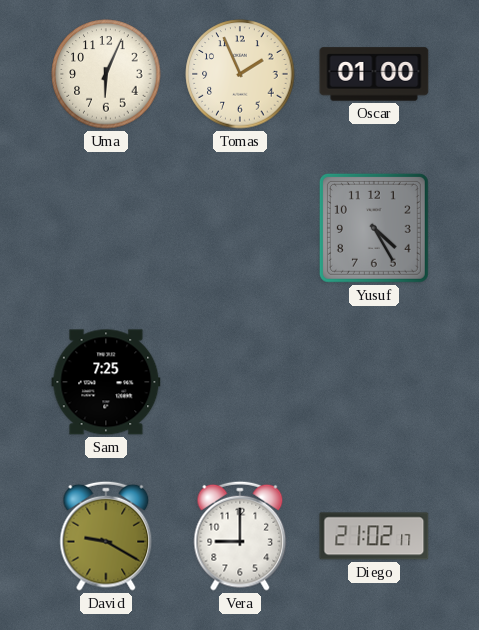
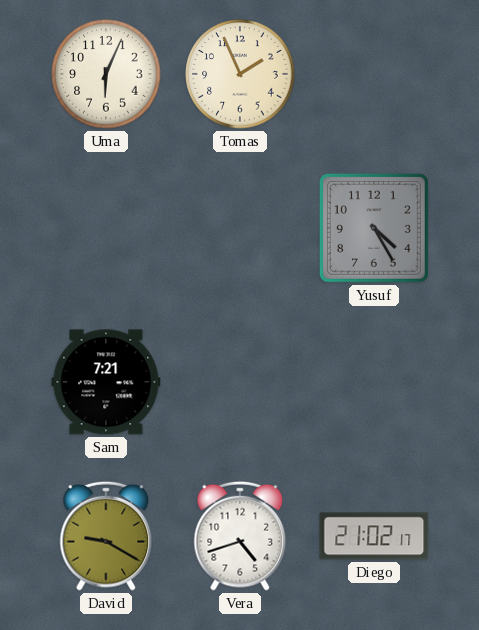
Oscar: 01:00 -> none
Sam: 7:25 -> 7:21
Vera: 9:00 -> 4:42
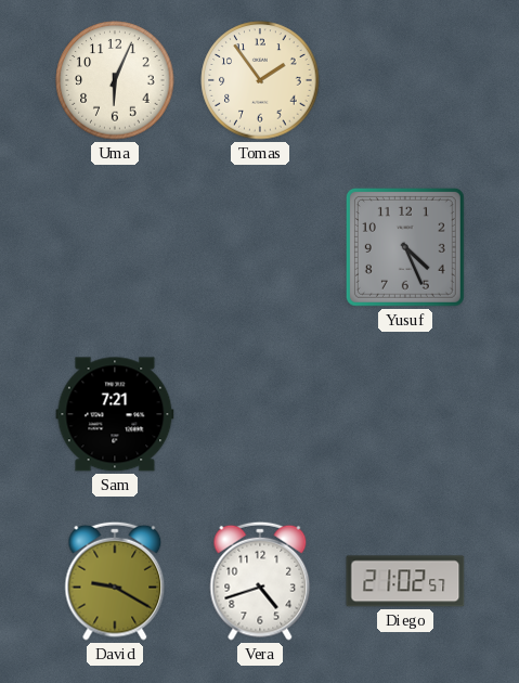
Tomas: 1:56 -> 1:54
Yusuf: 4:25 -> 4:26
Diego: 21:02:17 -> 21:02:57
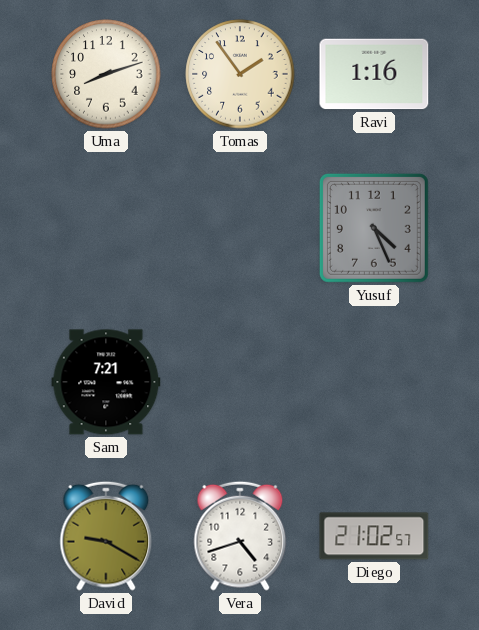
Uma: 6:04 -> 8:12
Ravi: none -> 1:16
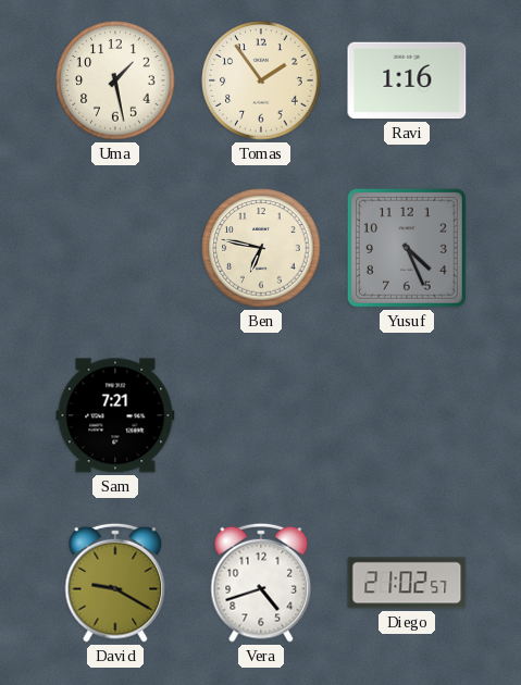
Uma: 8:12 -> 1:28
Ben: none -> 6:47
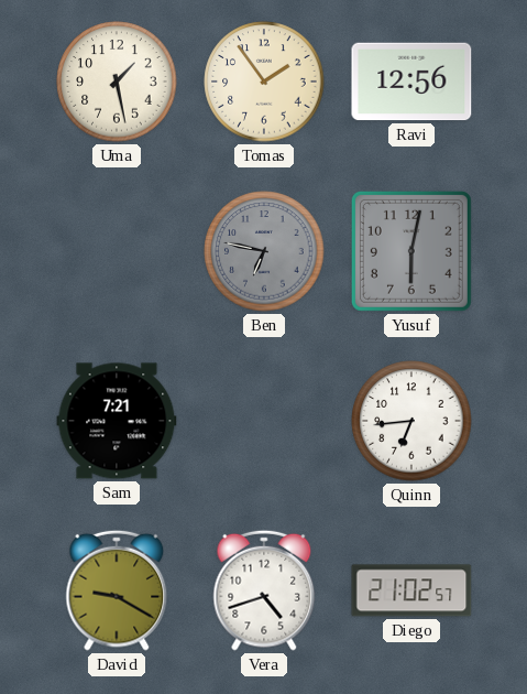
Ravi: 1:16 -> 12:56
Ben dial: cream -> grey
Yusuf: 4:26 -> 6:02
Quinn: none -> 6:44
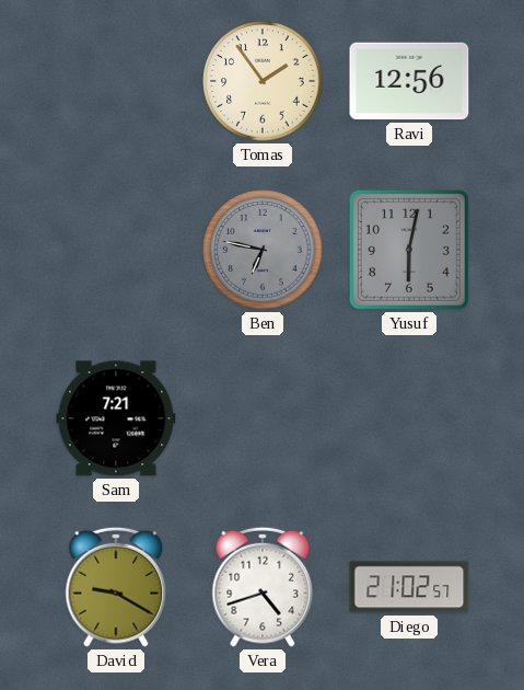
Uma: 1:28 -> none
Quinn: 6:44 -> none
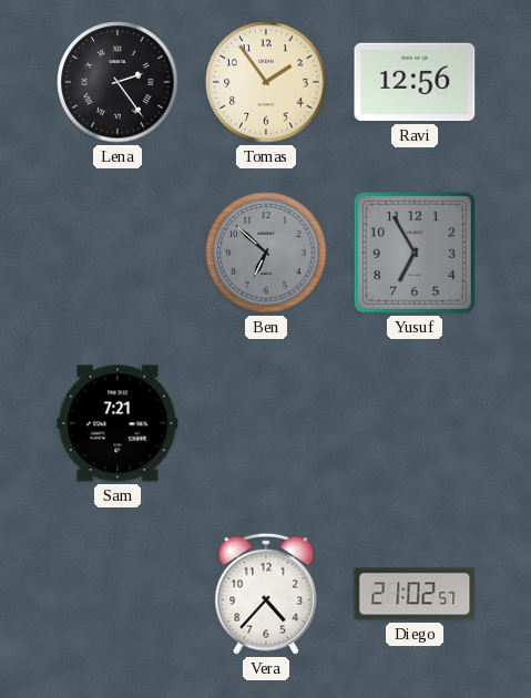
Lena: none -> 2:24
Ben: 6:47 -> 6:52
Yusuf: 6:02 -> 6:55
David: 9:20 -> none
Vera: 4:42 -> 4:37
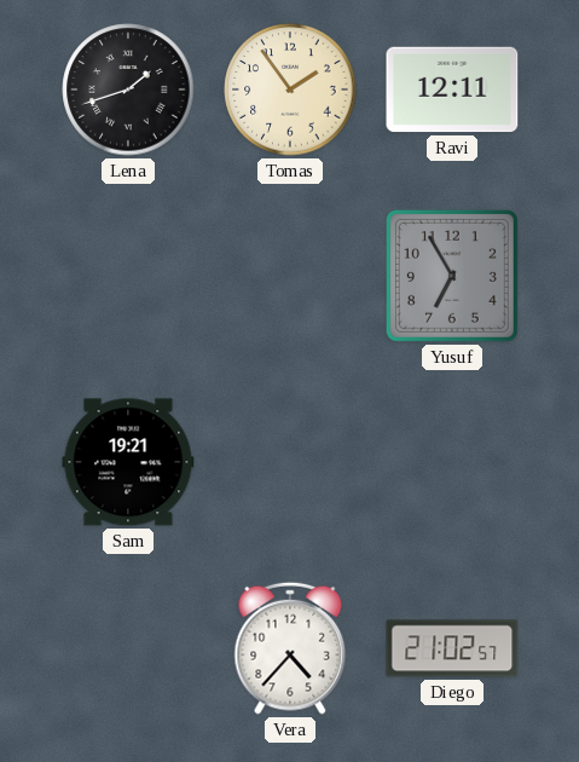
Lena: 2:24 -> 1:42
Ravi: 12:56 -> 12:11
Ben: 6:52 -> none
Sam: 7:21 -> 19:21
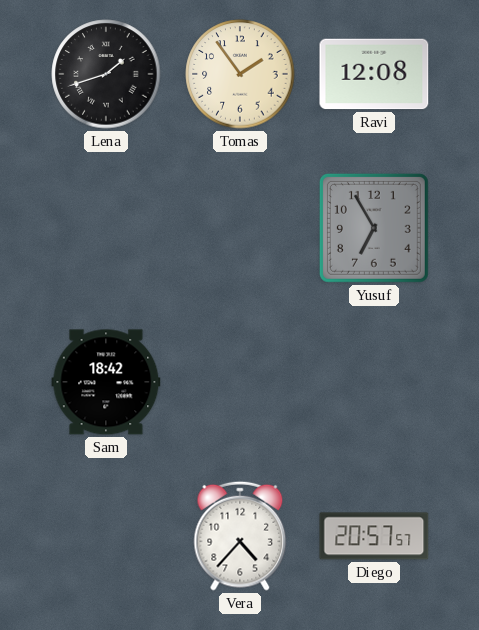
Ravi: 12:11 -> 12:08
Sam: 19:21 -> 18:42
Diego: 21:02 -> 20:57
